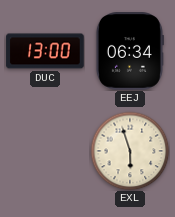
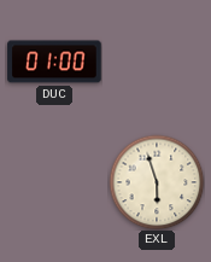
DUC: 13:00 -> 01:00
EEJ: 06:34 -> none
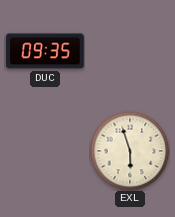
DUC: 01:00 -> 09:35
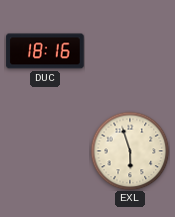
DUC: 09:35 -> 18:16
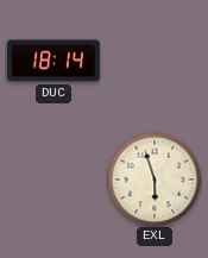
DUC: 18:16 -> 18:14
